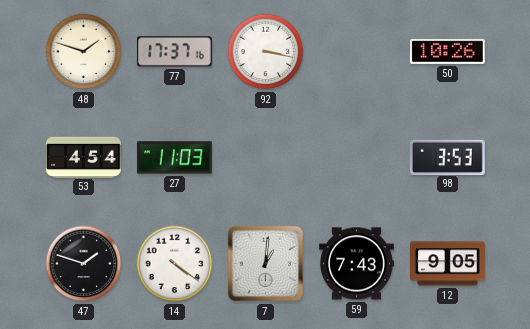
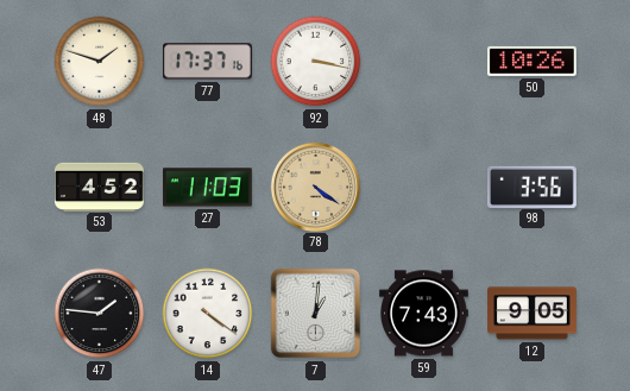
53: 4:54 -> 4:52
78: none -> 4:21
98: 3:53 -> 3:56
47: 1:48 -> 1:46
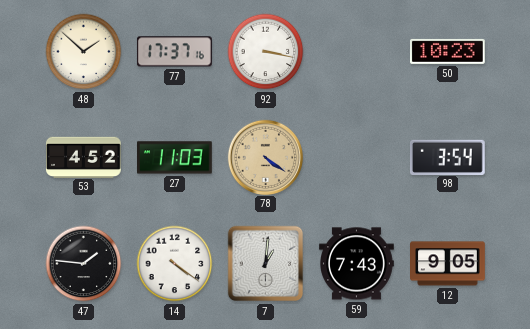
48: 1:48 -> 1:52
50: 10:26 -> 10:23
98: 3:56 -> 3:54
